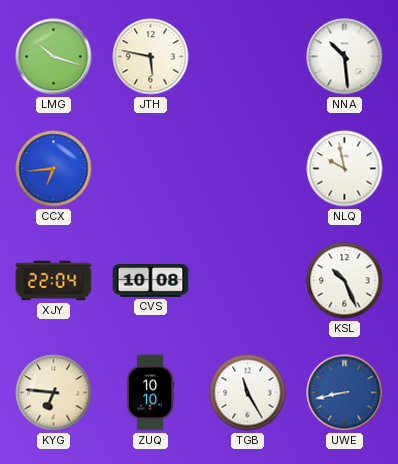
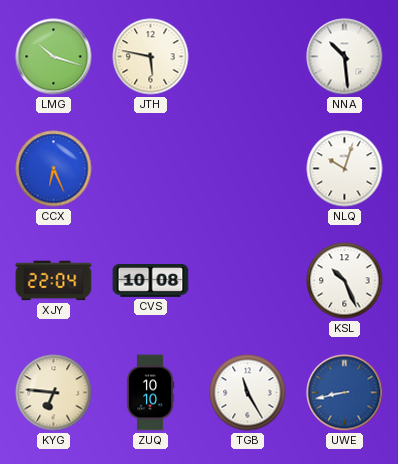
CCX: 6:44 -> 6:26
NLQ: 9:58 -> 10:03
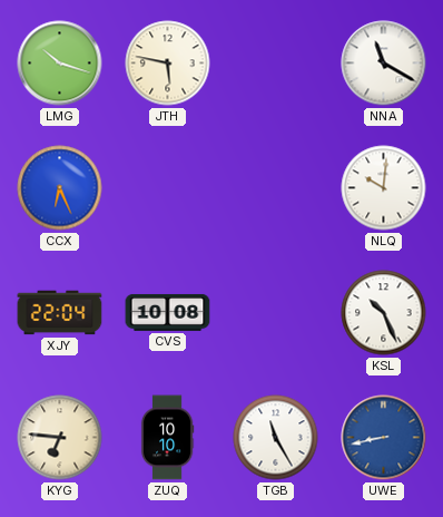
NNA: 10:29 -> 11:20
NLQ: 10:03 -> 10:01
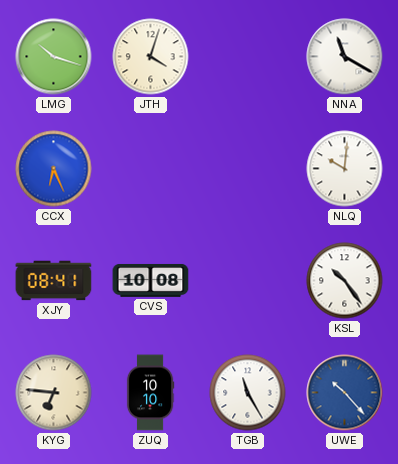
JTH: 5:47 -> 4:03
XJY: 22:04 -> 08:41
KSL: 10:26 -> 10:24
UWE: 8:43 -> 10:23
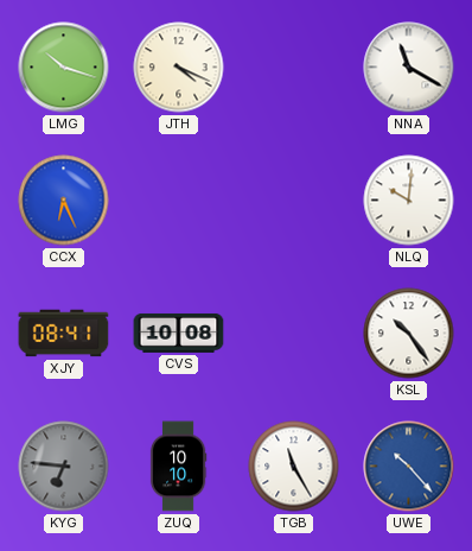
JTH: 4:03 -> 4:19
KYG dial: cream -> grey
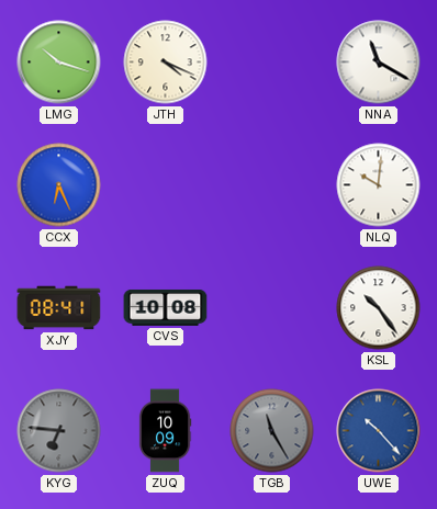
ZUQ: 10:10 -> 10:09
TGB dial: white -> grey
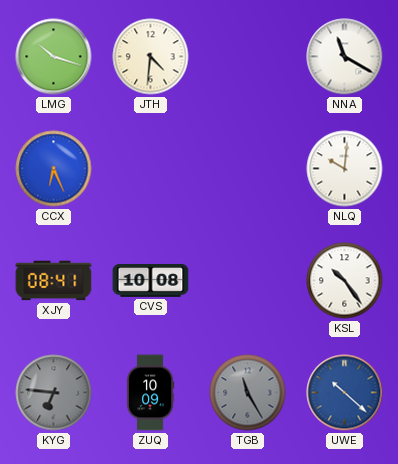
JTH: 4:19 -> 4:31
UWE: 10:23 -> 10:22
